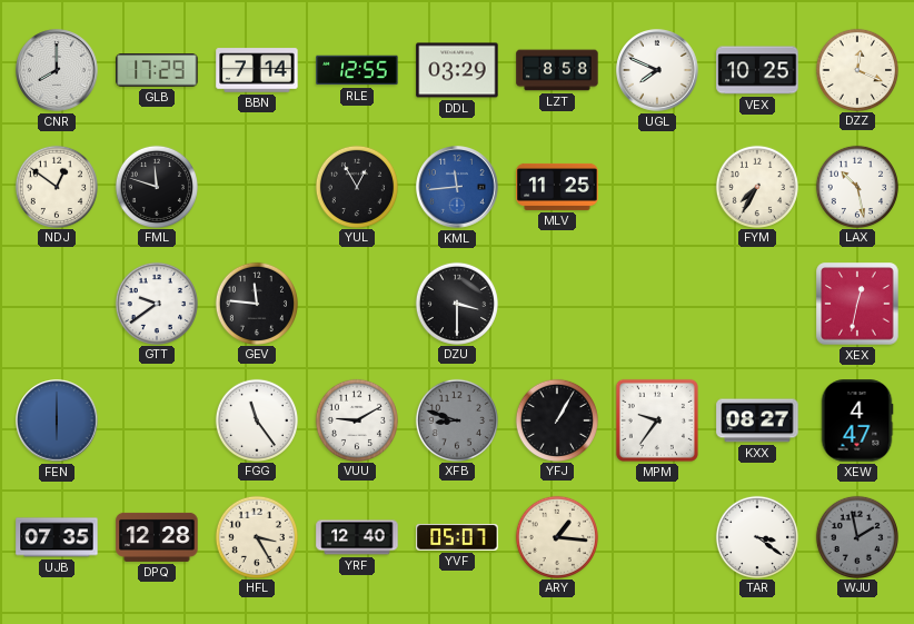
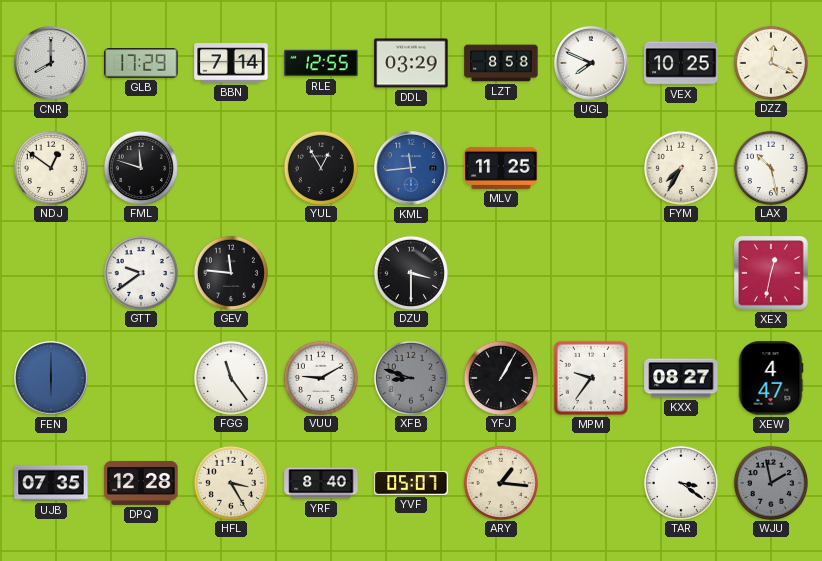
YRF: 12:40 -> 8:40
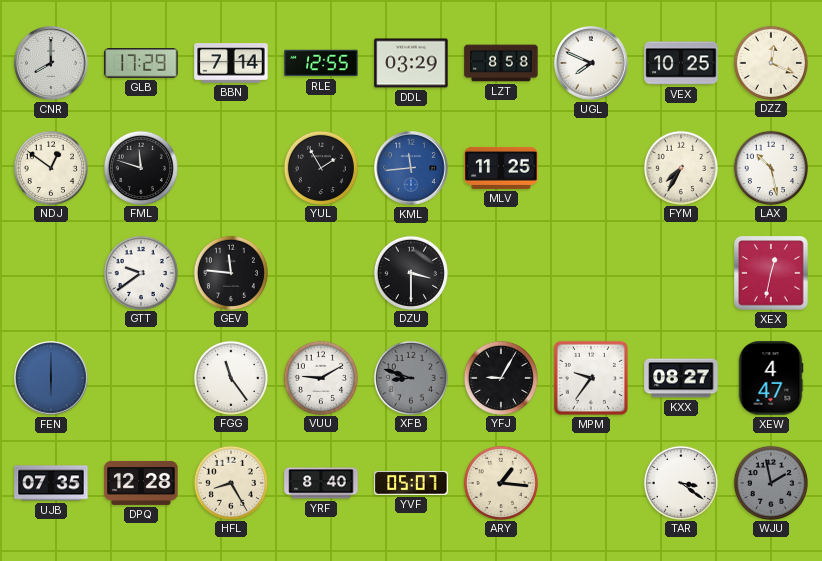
YUL: 12:55 -> 1:55
YFJ: 1:05 -> 9:05
HFL: 3:25 -> 8:25
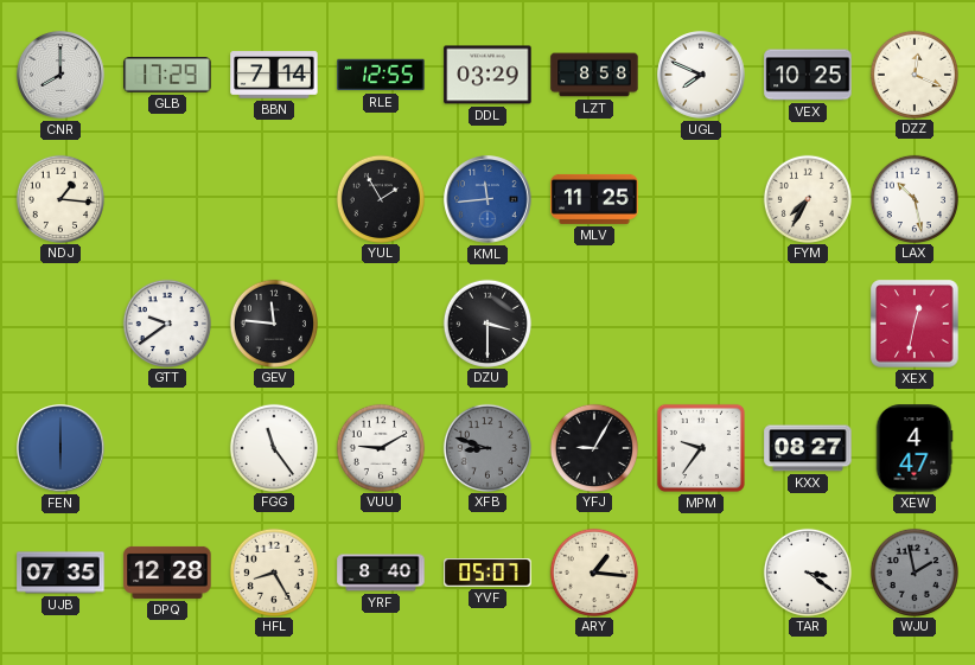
NDJ: 12:51 -> 1:16
FML: 11:48 -> none
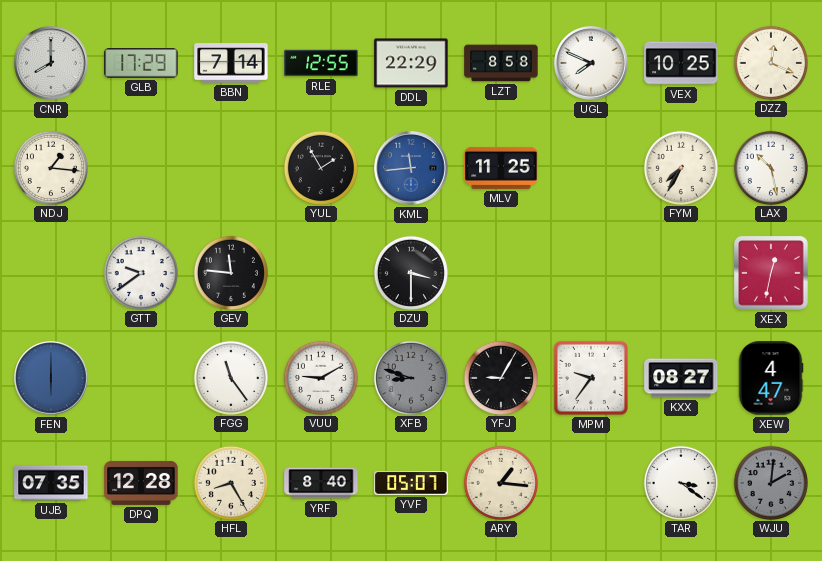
DDL: 03:29 -> 22:29
WJU: 1:58 -> 2:01
